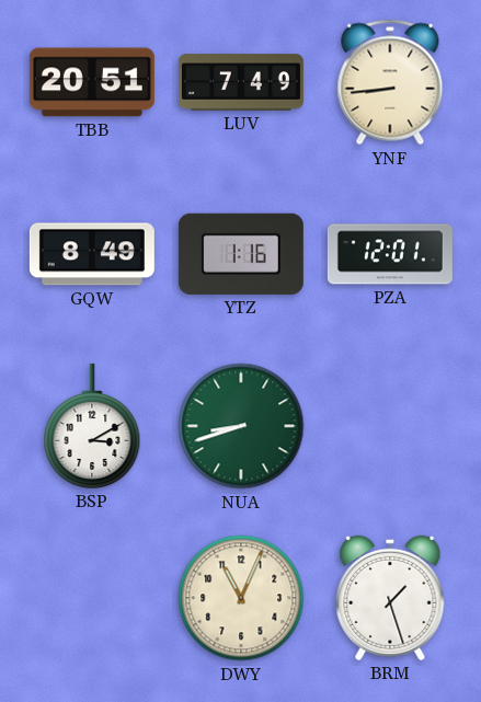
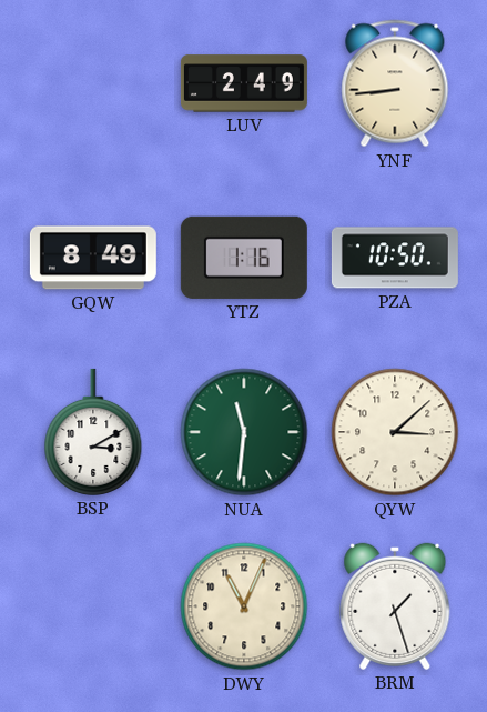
TBB: 20:51 -> none
LUV: 7:49 -> 2:49
PZA: 12:01 -> 10:50
NUA: 8:42 -> 11:31
QYW: none -> 3:08
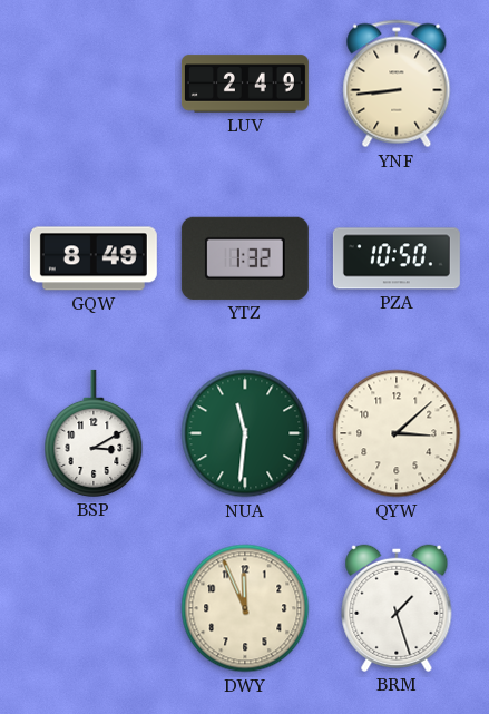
YTZ: 1:16 -> 1:32
DWY: 11:04 -> 11:56
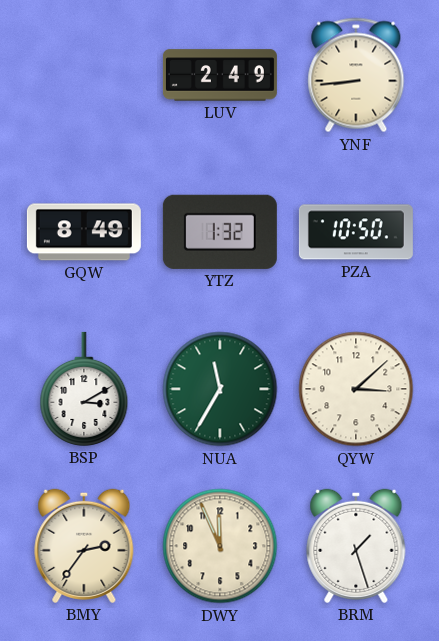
NUA: 11:31 -> 11:35
BMY: none -> 2:36
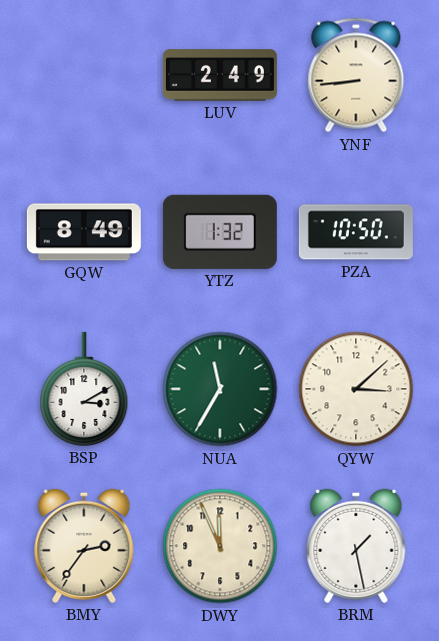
BRM: 1:27 -> 1:28
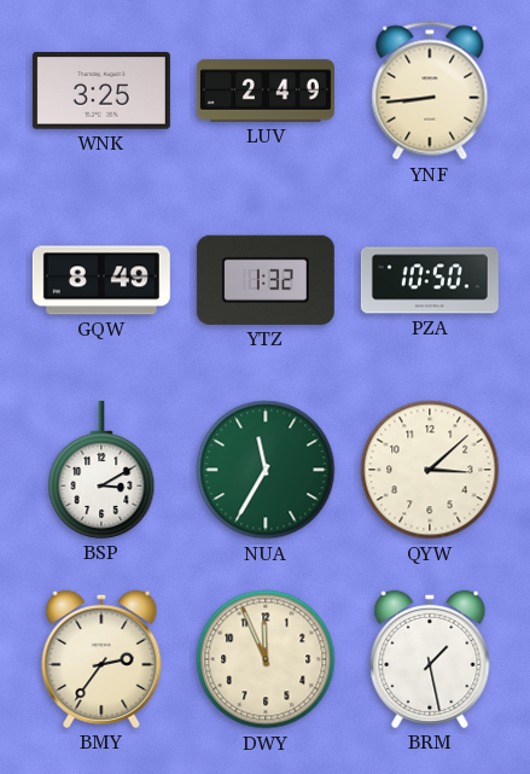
WNK: none -> 3:25
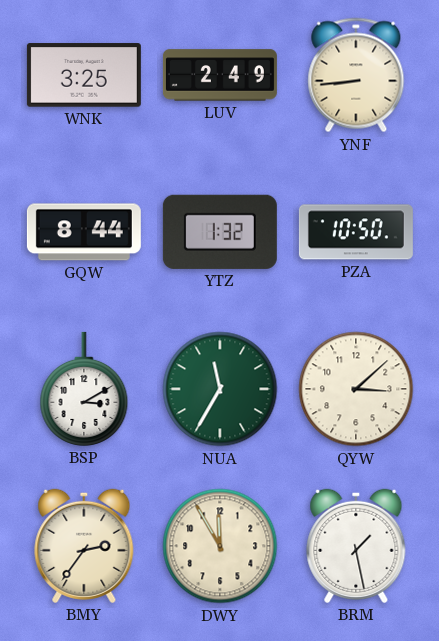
GQW: 8:49 -> 8:44
DWY: 11:56 -> 11:55
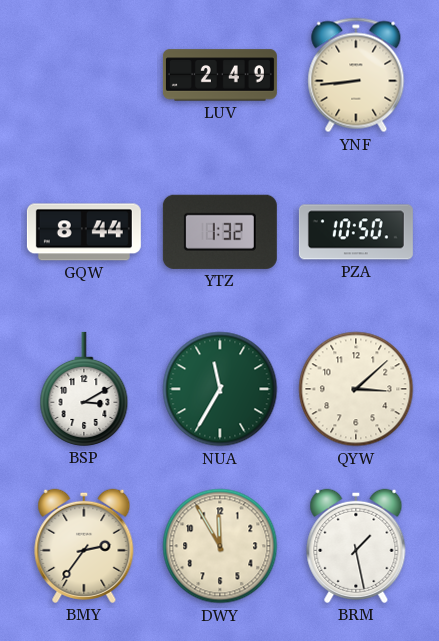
WNK: 3:25 -> none
